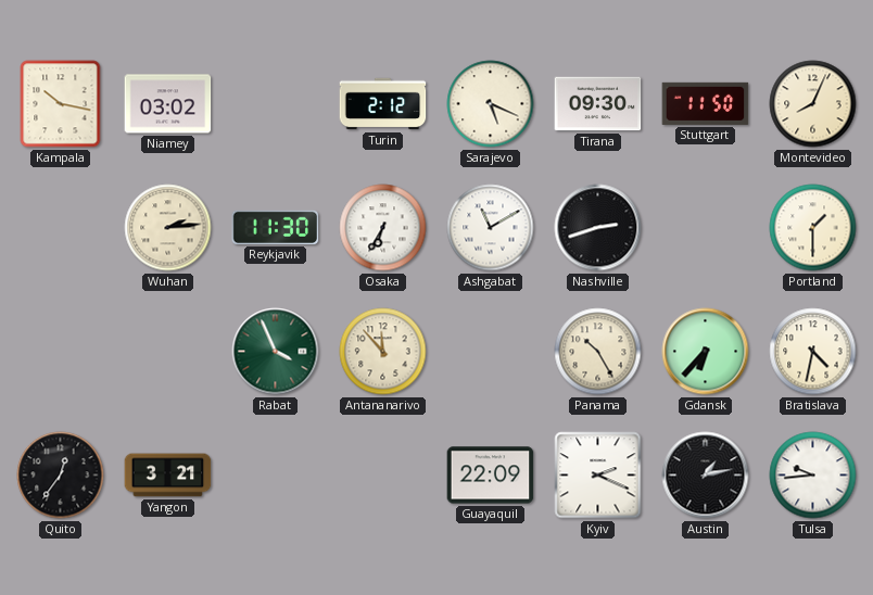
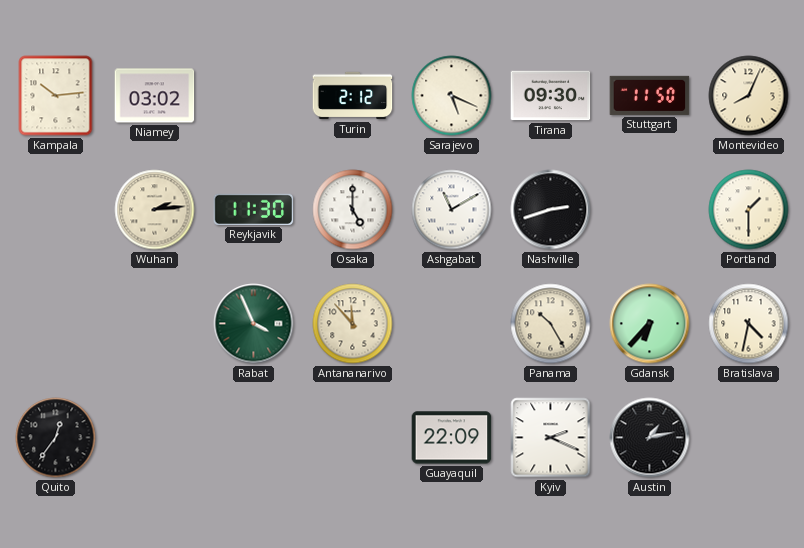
Kampala: 10:17 -> 10:14
Osaka: 6:35 -> 5:00
Yangon: 3:21 -> none
Tulsa: 9:44 -> none
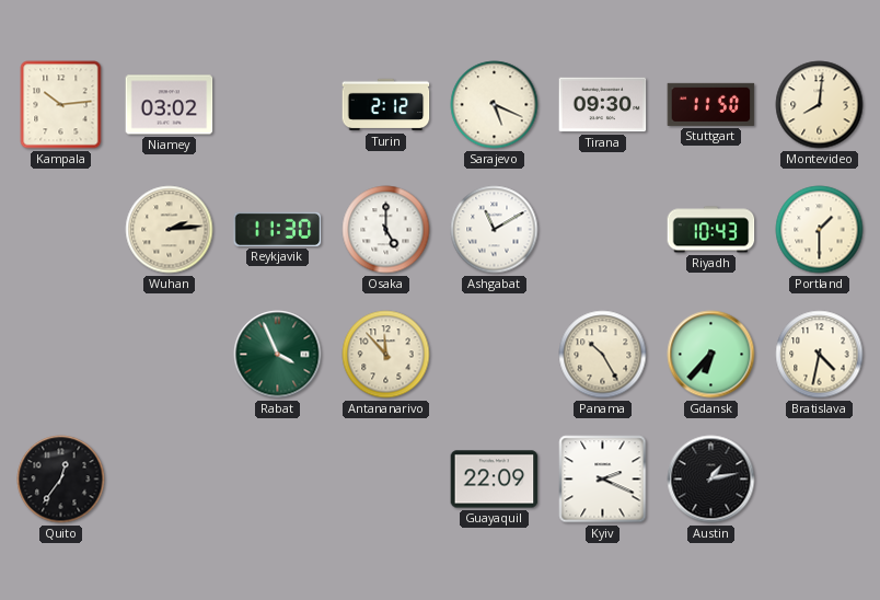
Montevideo: 8:04 -> 8:01
Nashville: 2:42 -> none
Riyadh: none -> 10:43
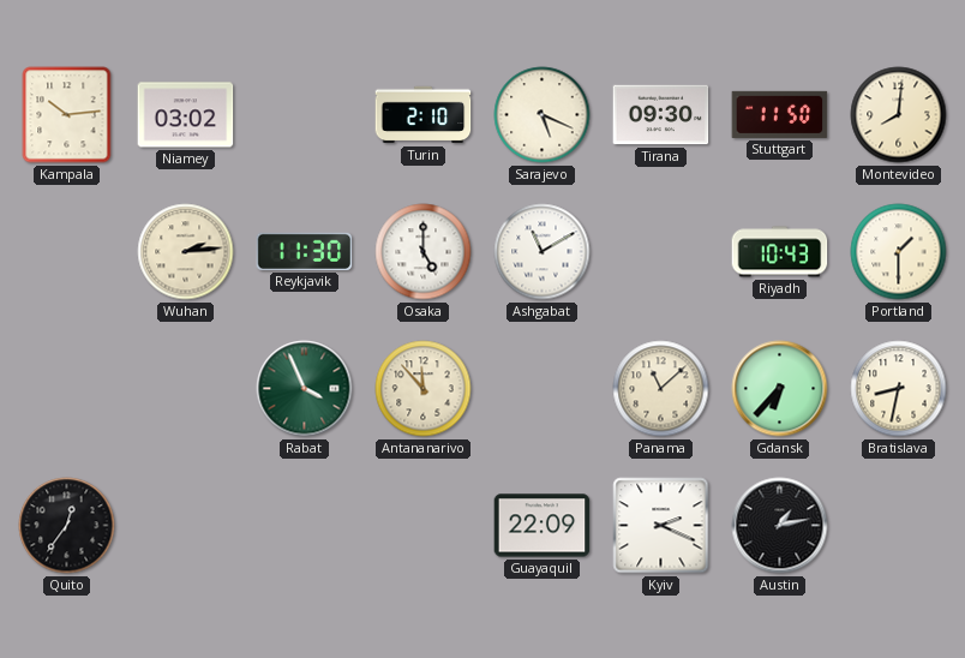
Turin: 2:12 -> 2:10
Panama: 10:25 -> 11:08
Bratislava: 4:32 -> 8:32
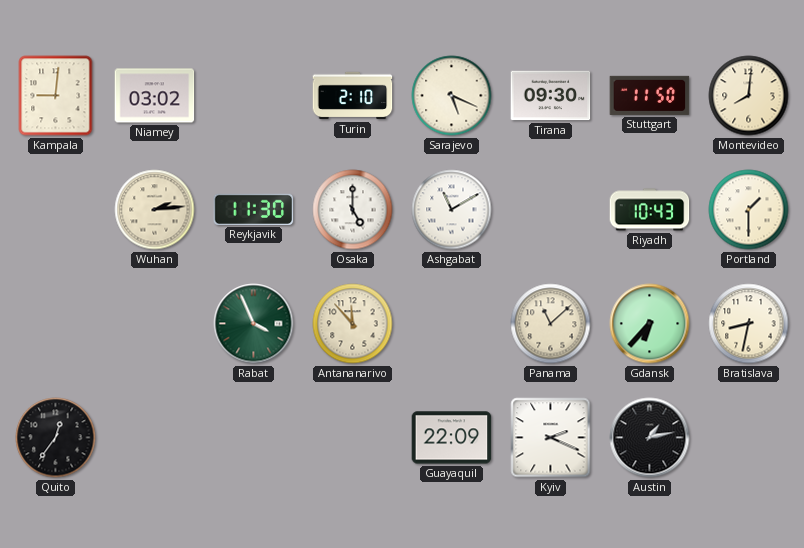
Kampala: 10:14 -> 9:01
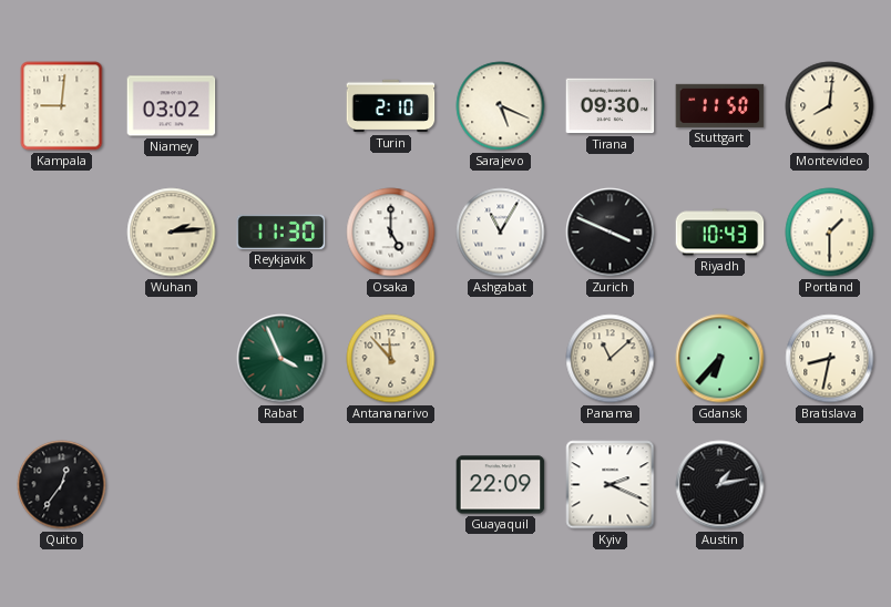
Ashgabat: 11:10 -> 11:05
Zurich: none -> 3:49
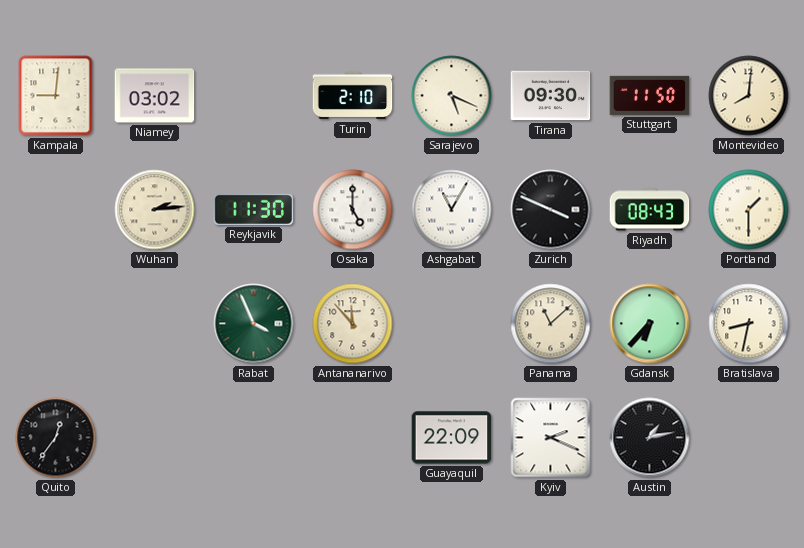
Riyadh: 10:43 -> 08:43
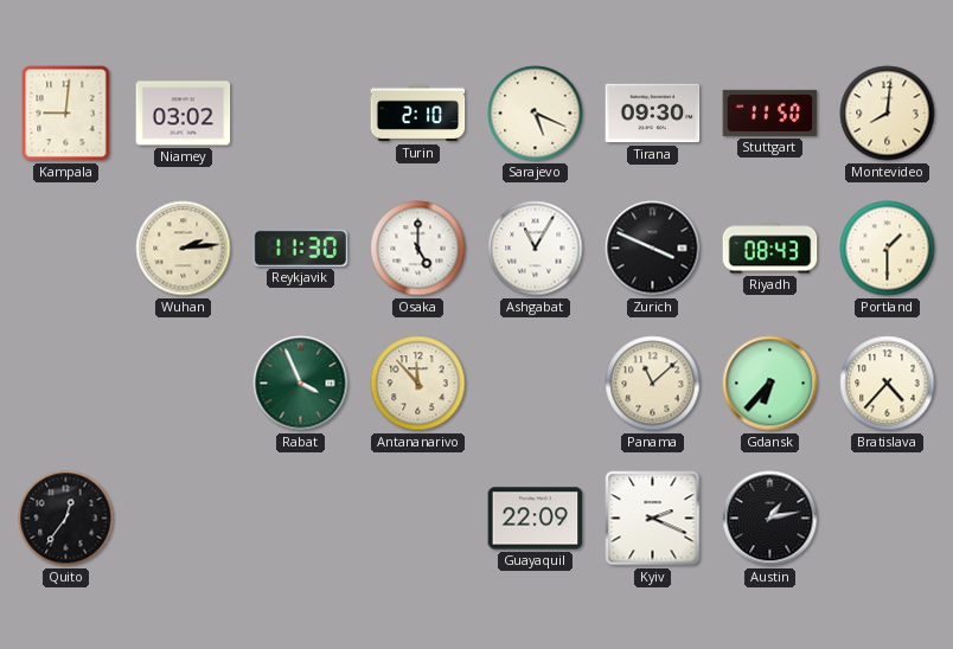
Bratislava: 8:32 -> 4:37
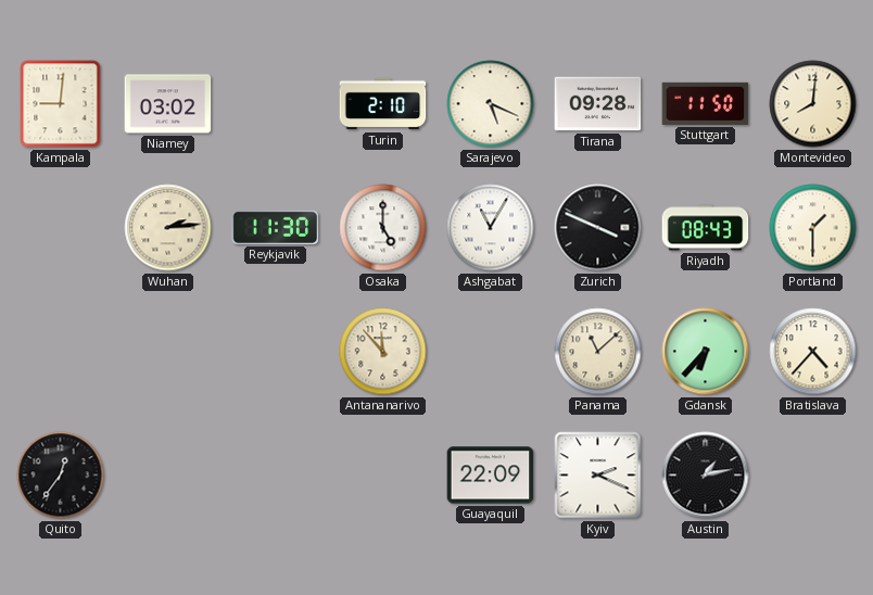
Tirana: 09:30 -> 09:28
Rabat: 3:56 -> none
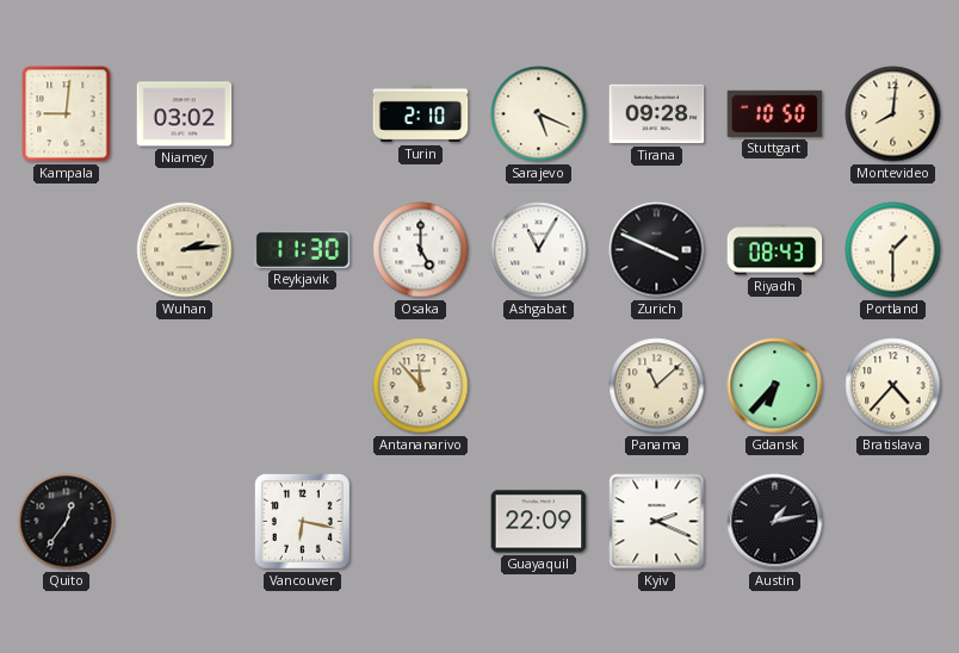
Stuttgart: 11:50 -> 10:50
Vancouver: none -> 6:17
